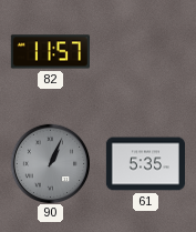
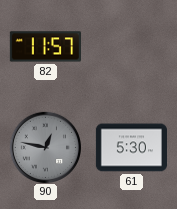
90: 1:04 -> 12:47
61: 5:35 -> 5:30
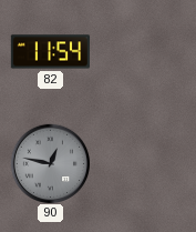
82: 11:57 -> 11:54
61: 5:30 -> none
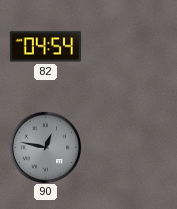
82: 11:54 -> 04:54
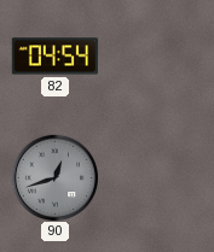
90: 12:47 -> 12:42
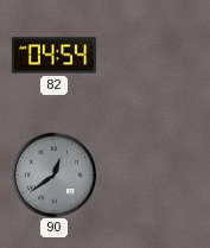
90: 12:42 -> 12:39
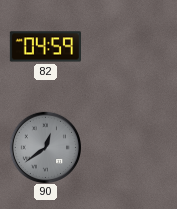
82: 04:54 -> 04:59
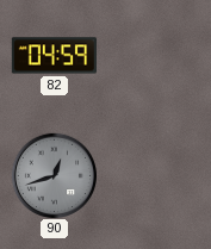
90: 12:39 -> 12:42
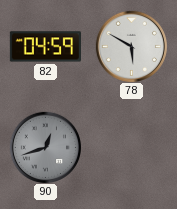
78: none -> 5:50
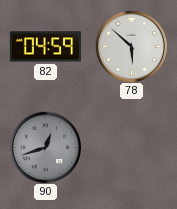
78: 5:50 -> 5:52
